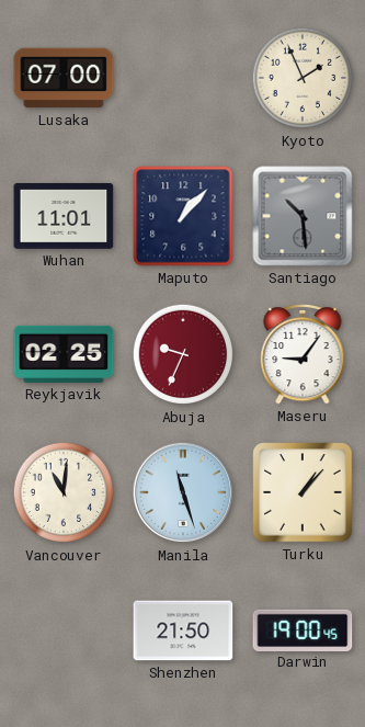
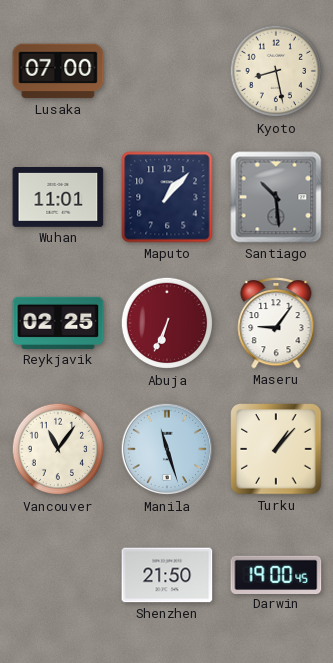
Kyoto: 1:56 -> 8:28
Abuja: 9:34 -> 6:34
Vancouver: 11:01 -> 11:06
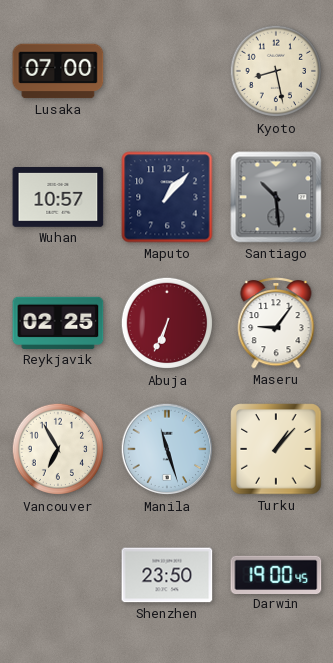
Wuhan: 11:01 -> 10:57
Vancouver: 11:06 -> 6:55
Shenzhen: 21:50 -> 23:50
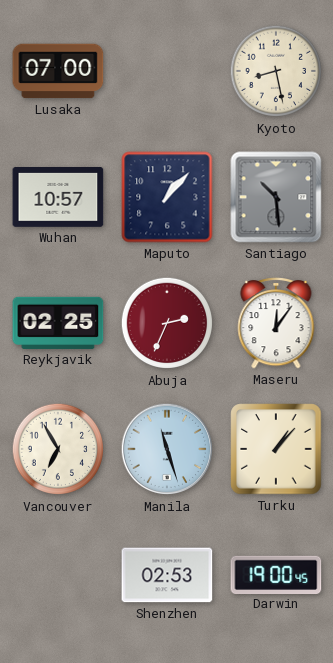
Abuja: 6:34 -> 2:34
Maseru: 9:06 -> 12:06
Shenzhen: 23:50 -> 02:53
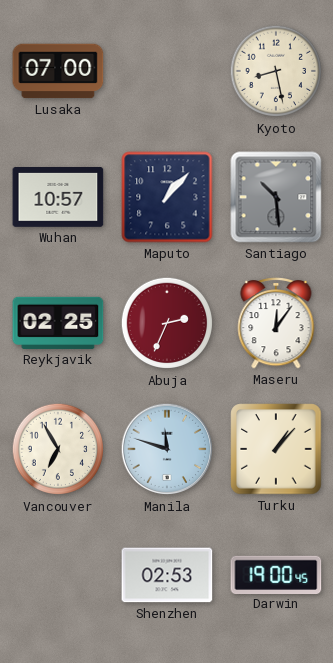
Manila: 11:27 -> 11:48
